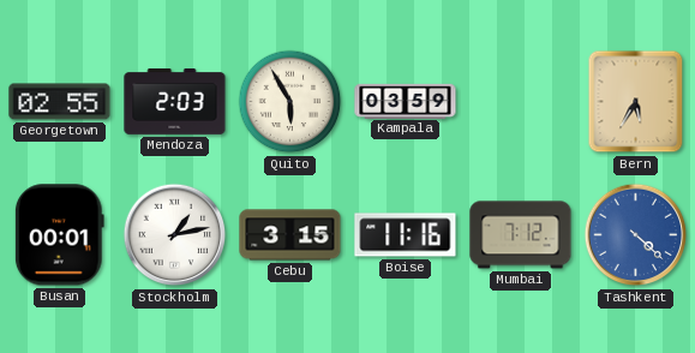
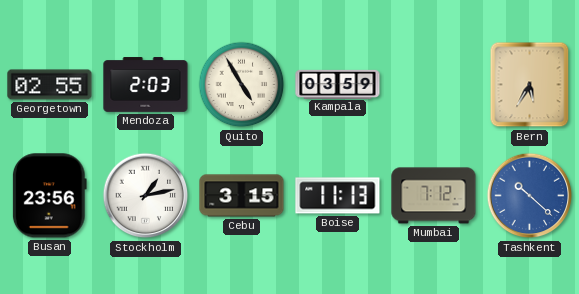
Quito: 5:55 -> 4:55
Busan: 00:01 -> 23:56
Boise: 11:16 -> 11:13
Tashkent: 4:22 -> 10:22
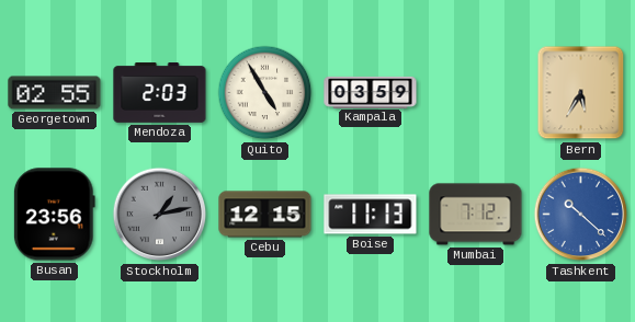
Stockholm dial: white -> grey
Cebu: 3:15 -> 12:15
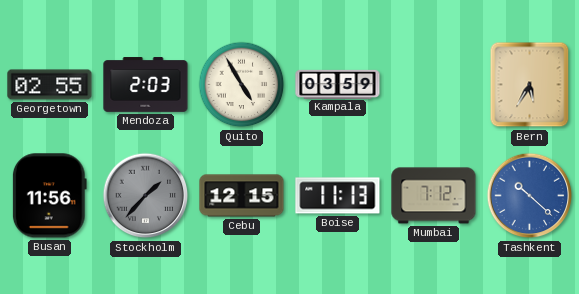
Busan: 23:56 -> 11:56
Stockholm: 1:13 -> 1:37
